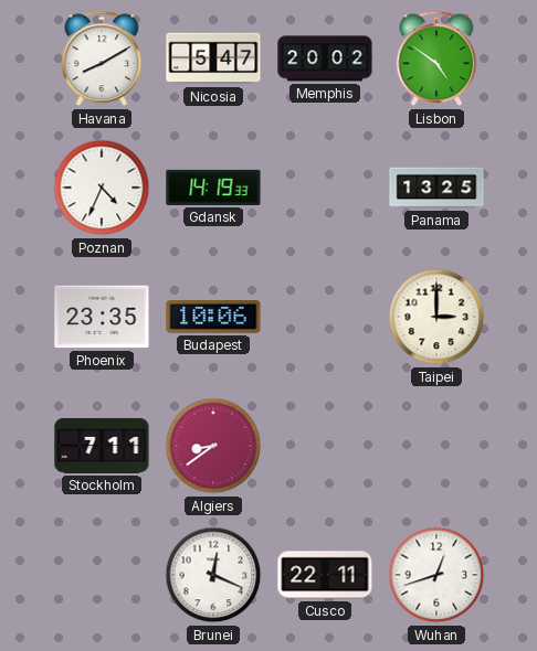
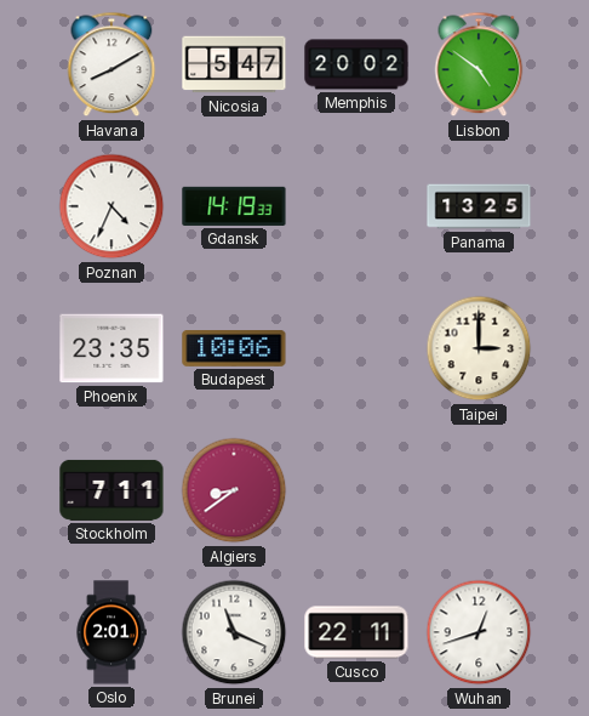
Oslo: none -> 2:01
Brunei: 12:19 -> 11:19
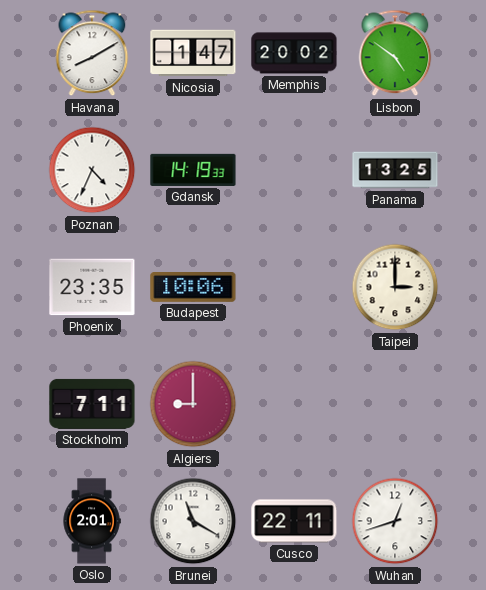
Nicosia: 5:47 -> 1:47
Algiers: 8:39 -> 9:00
Brunei: 11:19 -> 11:20
